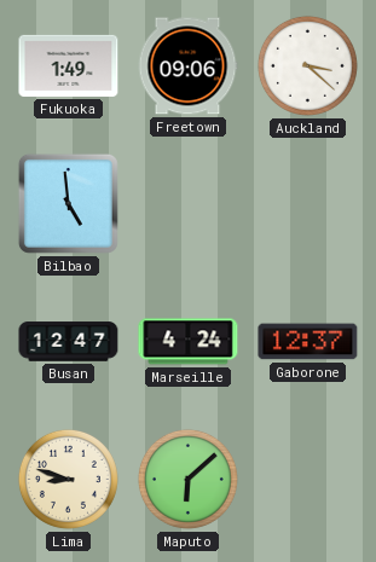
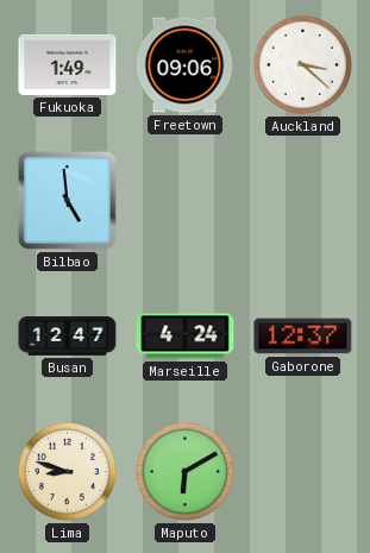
Maputo: 6:08 -> 6:10
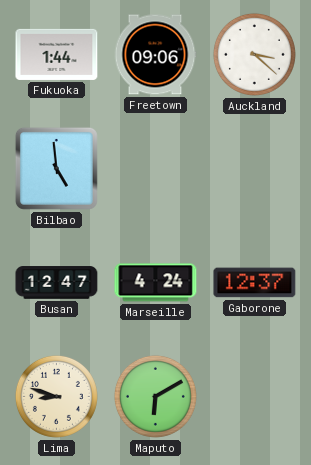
Fukuoka: 1:49 -> 1:44
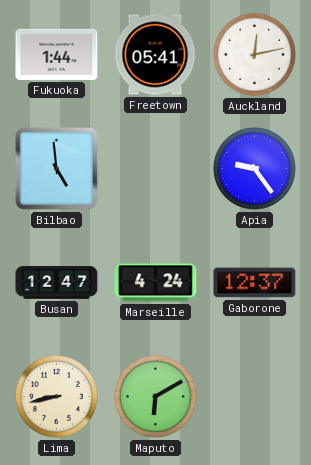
Freetown: 09:06 -> 05:41
Auckland: 3:22 -> 12:13
Apia: none -> 9:24
Lima: 8:48 -> 8:43
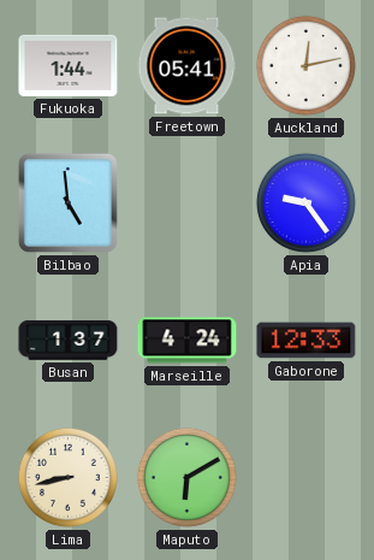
Busan: 12:47 -> 1:37
Gaborone: 12:37 -> 12:33
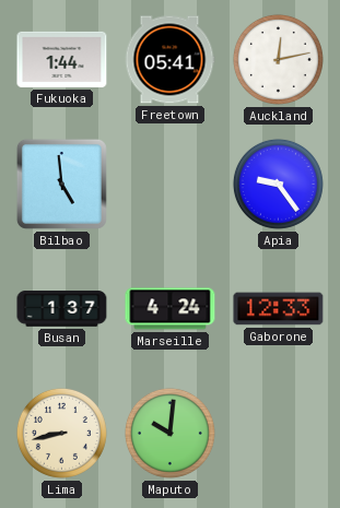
Maputo: 6:10 -> 10:01
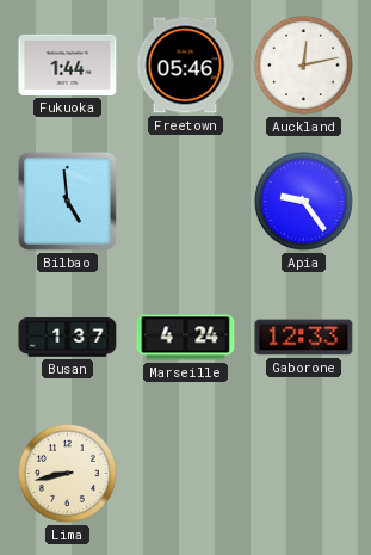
Freetown: 05:41 -> 05:46
Maputo: 10:01 -> none
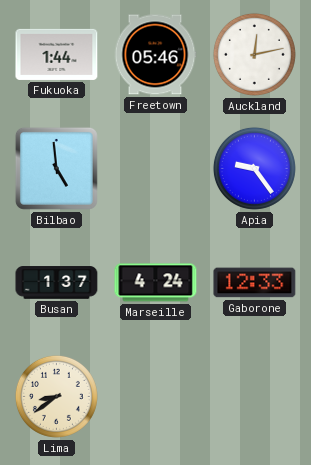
Lima: 8:43 -> 8:39
